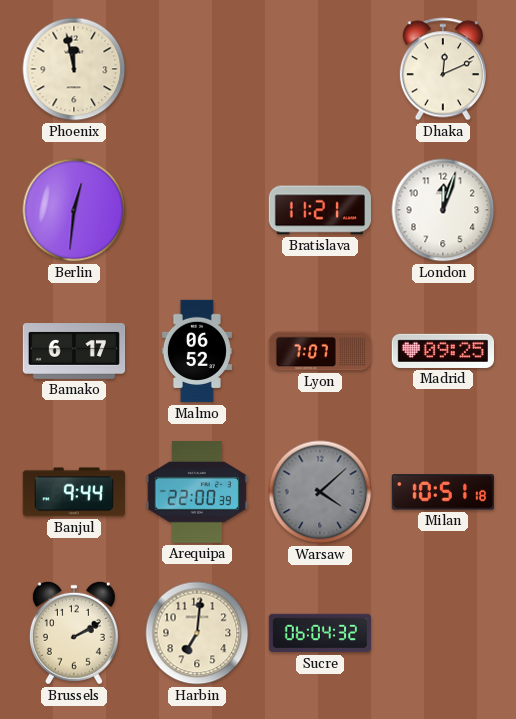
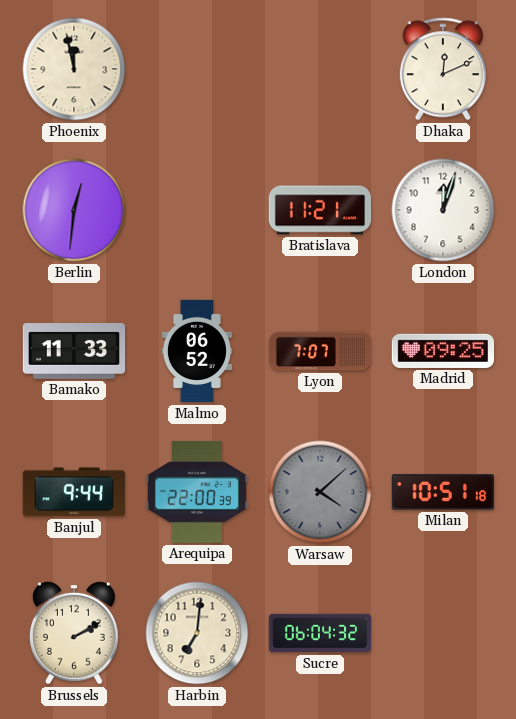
Bamako: 6:17 -> 11:33
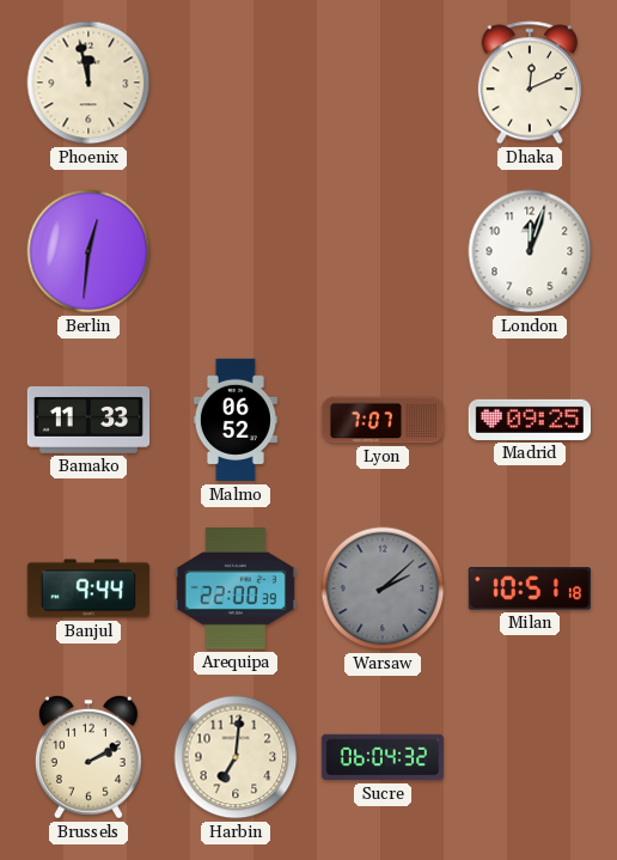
Bratislava: 11:21 -> none
Warsaw: 4:08 -> 2:08
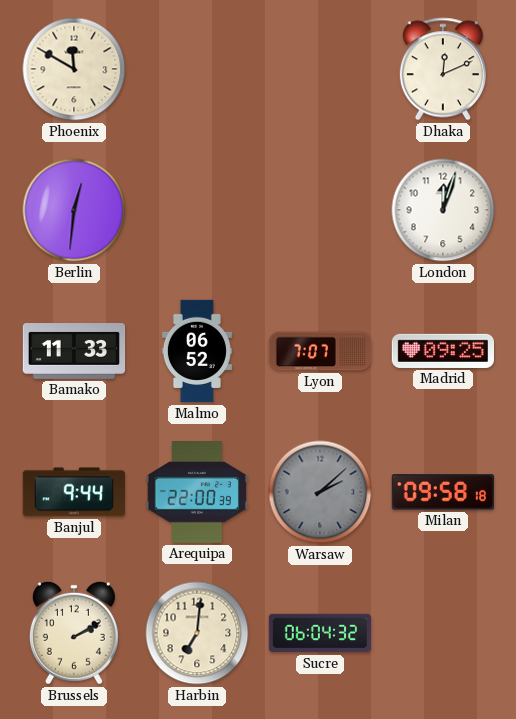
Phoenix: 11:58 -> 11:50
Milan: 10:51 -> 09:58
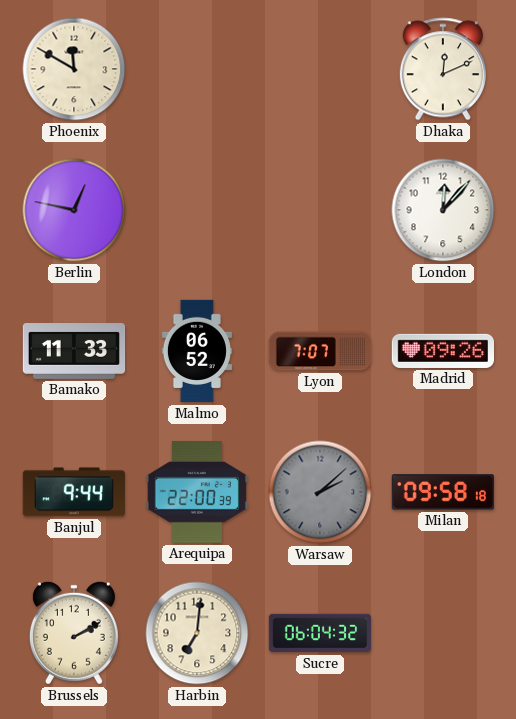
Berlin: 12:31 -> 12:47
London: 12:03 -> 12:07
Madrid: 09:25 -> 09:26
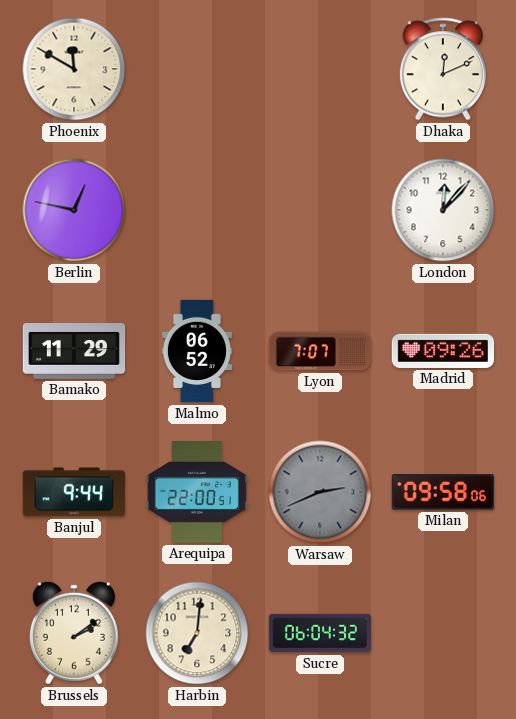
Bamako: 11:33 -> 11:29
Arequipa: 22:00:39 -> 22:00:51
Warsaw: 2:08 -> 2:41
Milan: 09:58:18 -> 09:58:06
Brussels: 2:10 -> 2:09
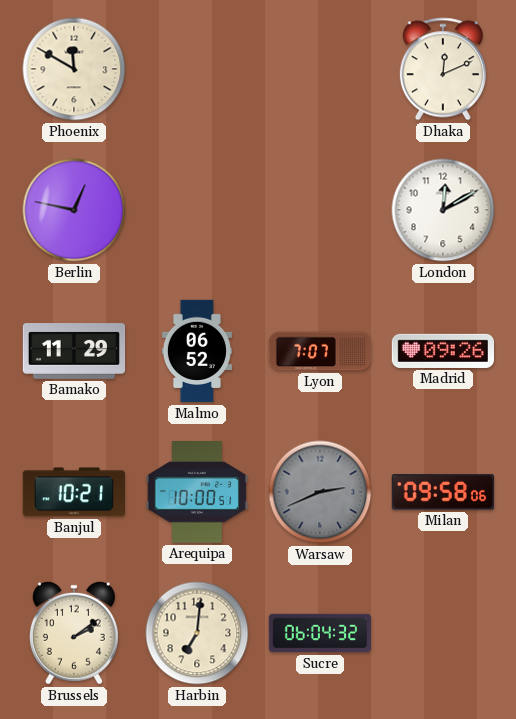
London: 12:07 -> 12:10
Banjul: 9:44 -> 10:21
Arequipa: 22:00 -> 10:00
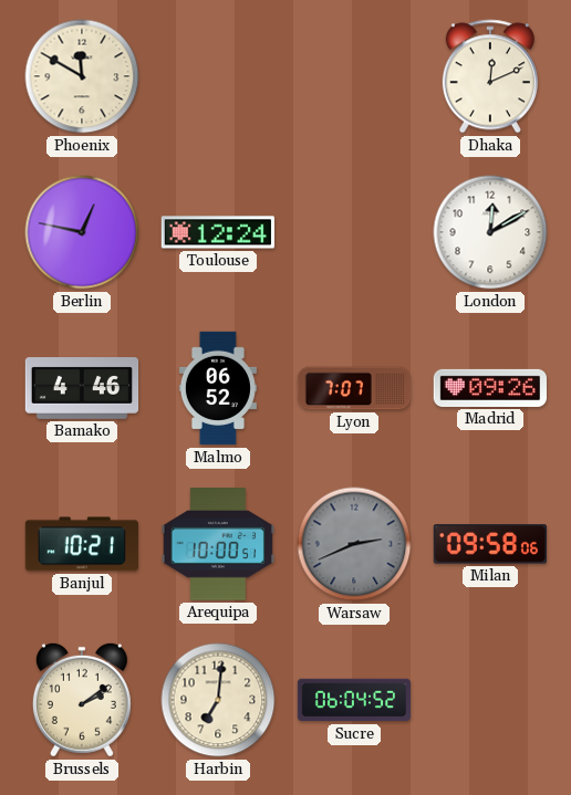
Toulouse: none -> 12:24
Bamako: 11:29 -> 4:46
Sucre: 06:04:32 -> 06:04:52
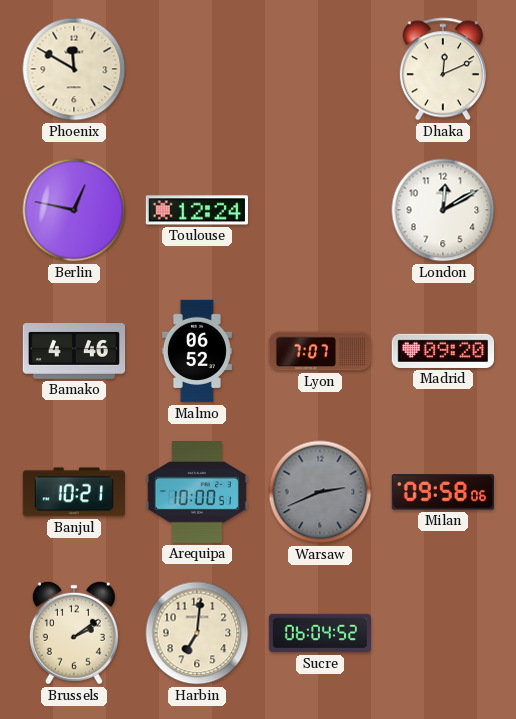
Madrid: 09:26 -> 09:20
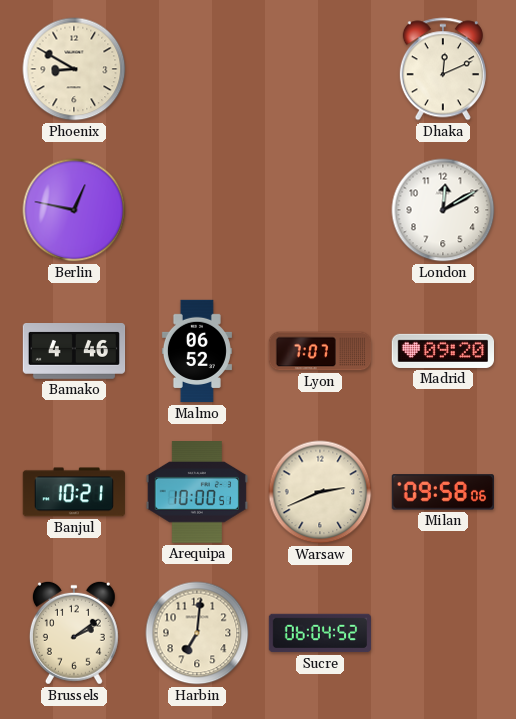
Phoenix: 11:50 -> 8:50
Toulouse: 12:24 -> none
Warsaw dial: grey -> cream
